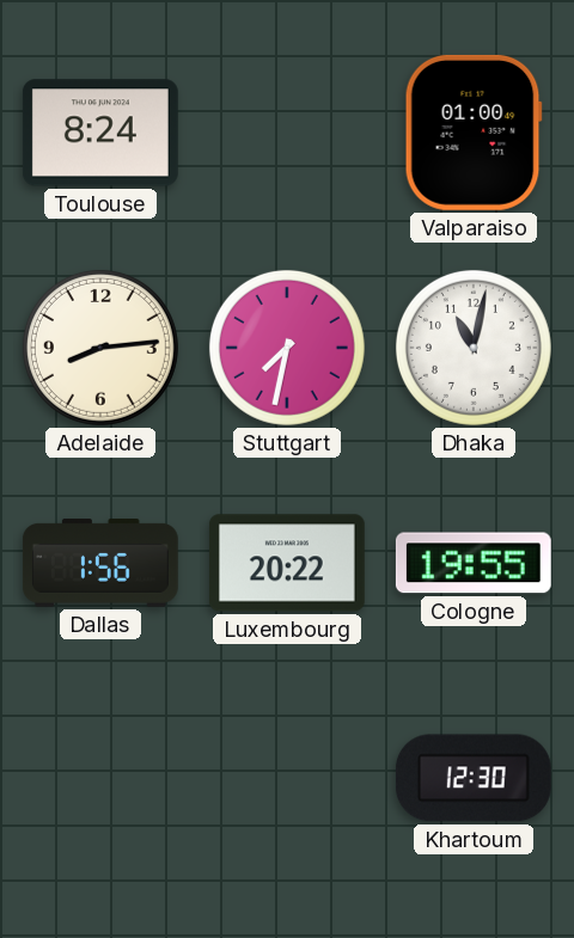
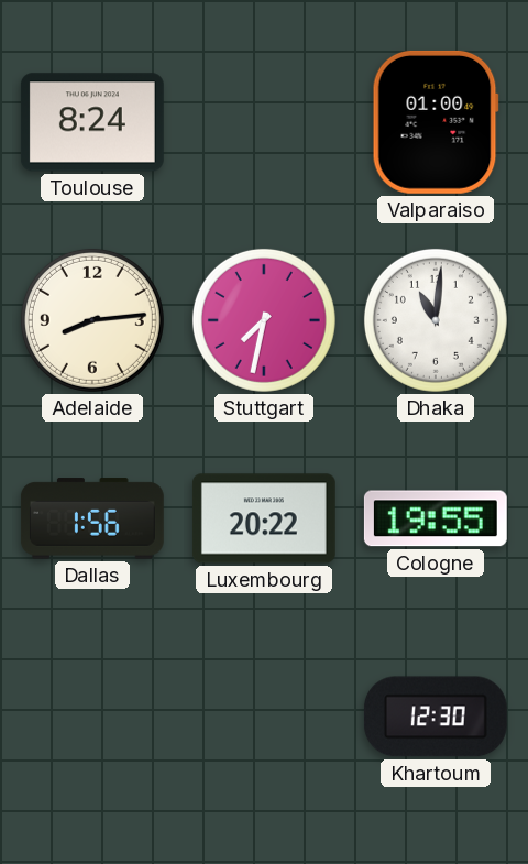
Dhaka: 11:02 -> 11:01
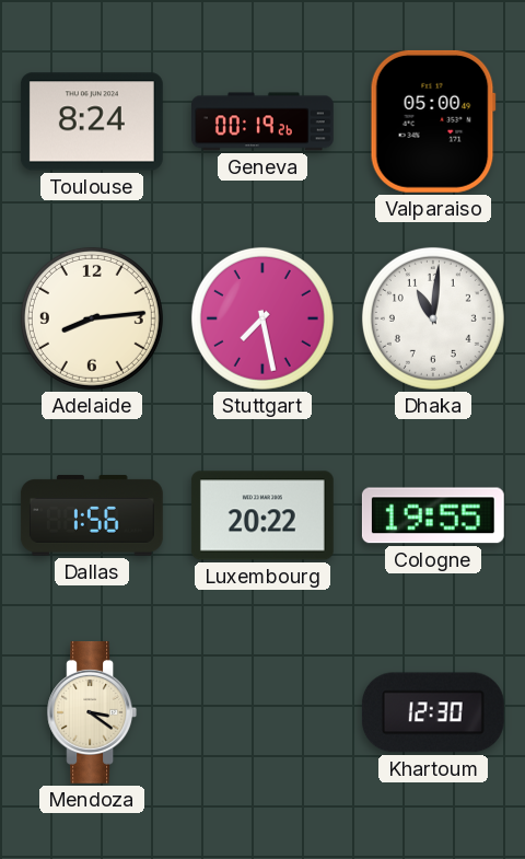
Geneva: none -> 00:19
Valparaiso: 01:00 -> 05:00
Stuttgart: 7:32 -> 7:28
Mendoza: none -> 3:21
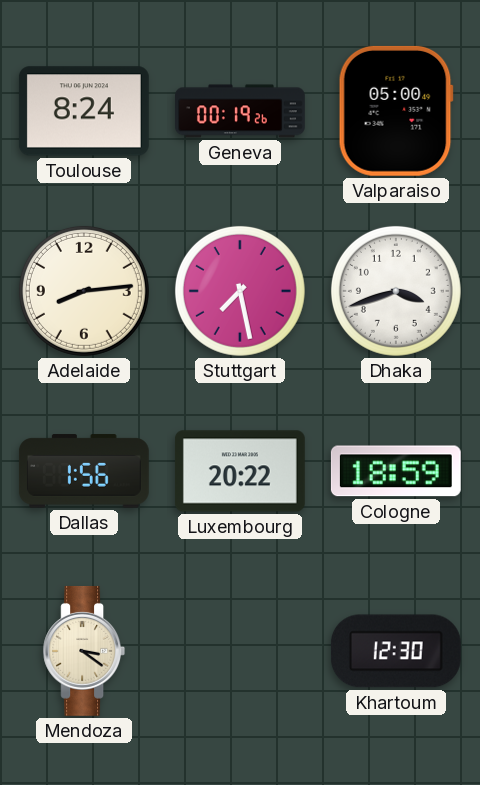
Dhaka: 11:01 -> 3:42
Cologne: 19:55 -> 18:59
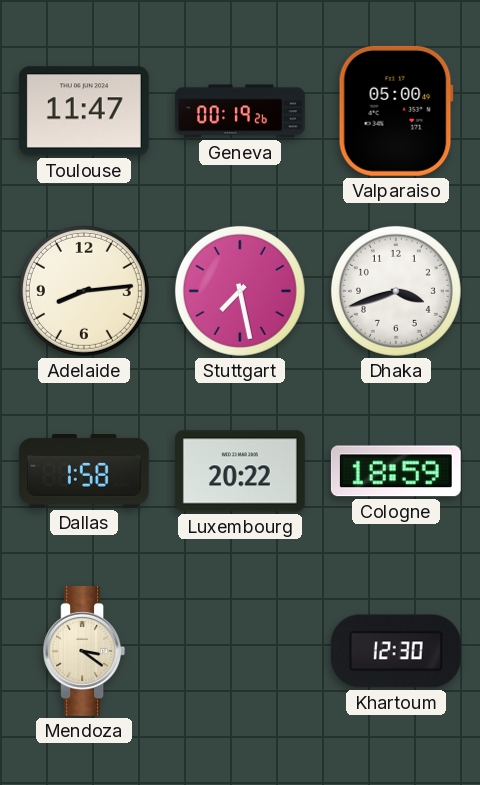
Toulouse: 8:24 -> 11:47
Dallas: 1:56 -> 1:58
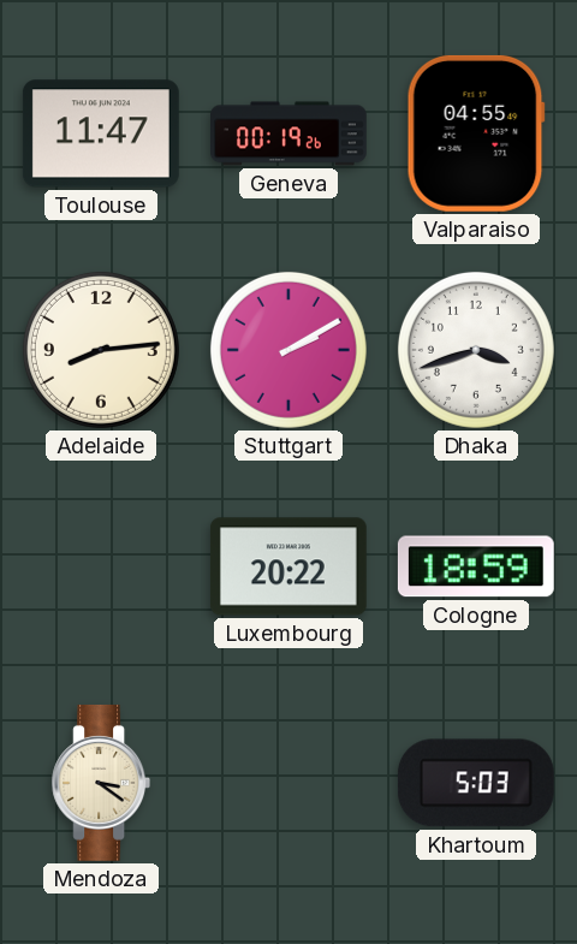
Valparaiso: 05:00 -> 04:55
Stuttgart: 7:28 -> 2:10
Dallas: 1:58 -> none
Khartoum: 12:30 -> 5:03
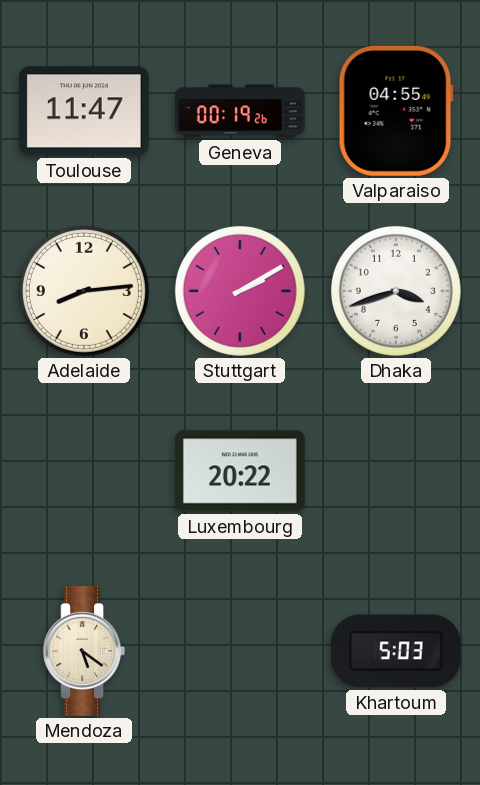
Cologne: 18:59 -> none
Mendoza: 3:21 -> 5:21
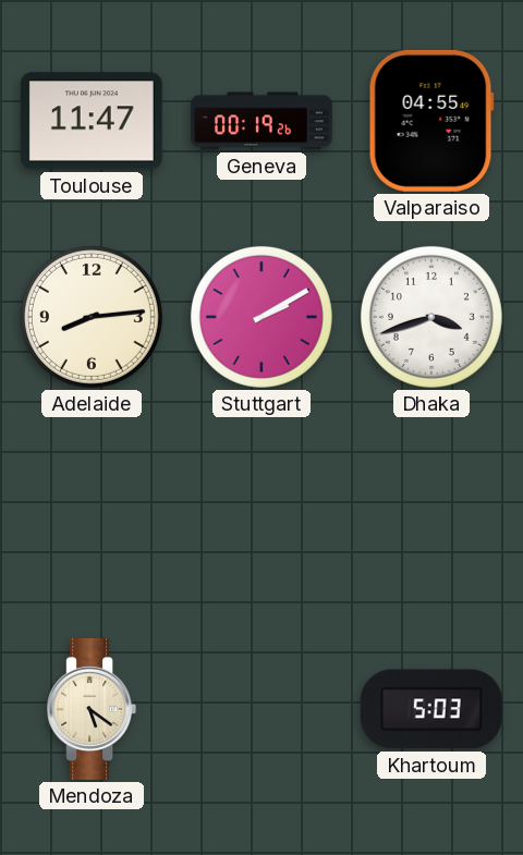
Luxembourg: 20:22 -> none
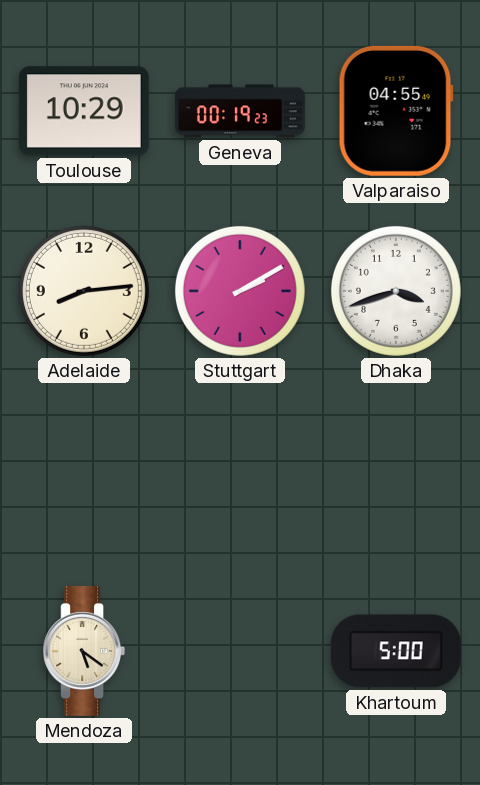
Toulouse: 11:47 -> 10:29
Geneva: 00:19:26 -> 00:19:23
Khartoum: 5:03 -> 5:00
